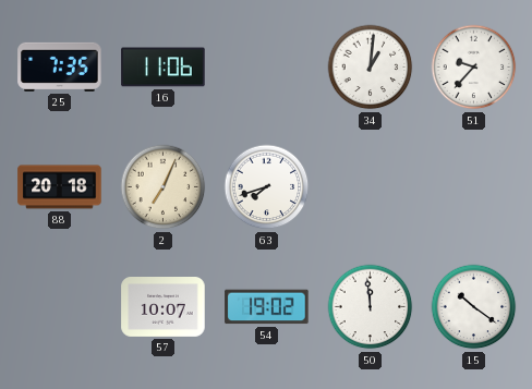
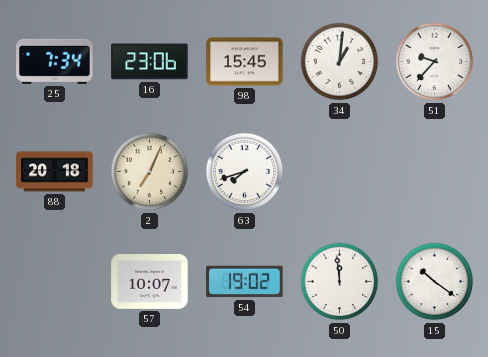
25: 7:35 -> 7:34
16: 11:06 -> 23:06
98: none -> 15:45
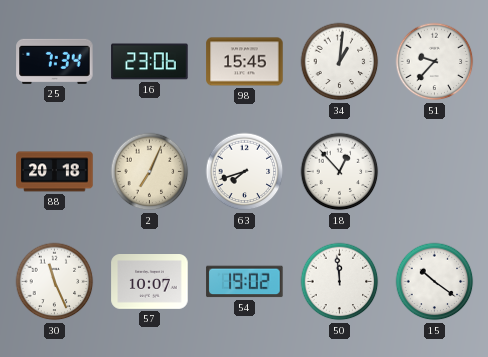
18: none -> 12:53
30: none -> 11:26
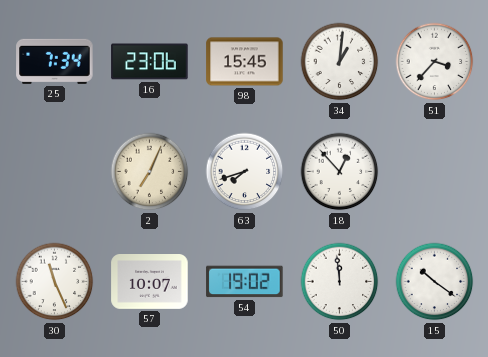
51: 9:37 -> 3:37
88: 20:18 -> none
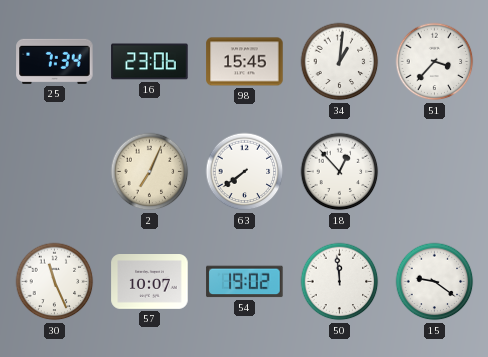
63: 7:42 -> 7:39
15: 10:21 -> 9:21
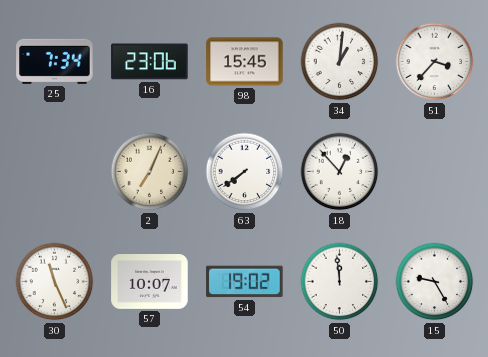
15: 9:21 -> 9:25
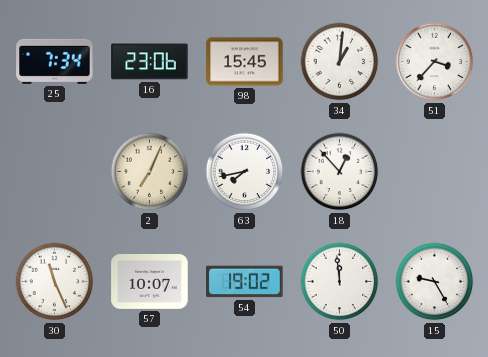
63: 7:39 -> 7:43
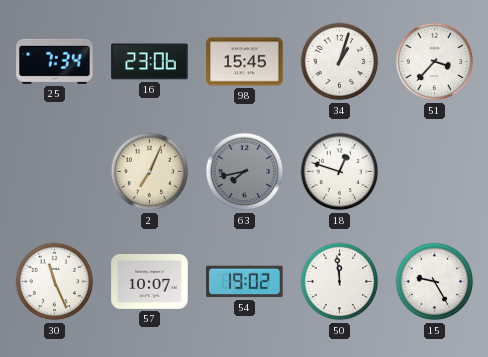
34: 1:01 -> 1:03
63 dial: white -> grey
18: 12:53 -> 12:48
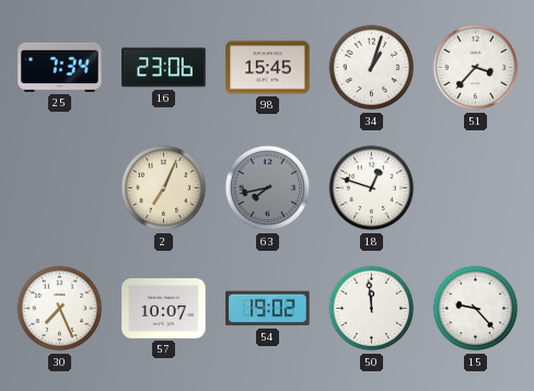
30: 11:26 -> 7:26
15: 9:25 -> 9:23
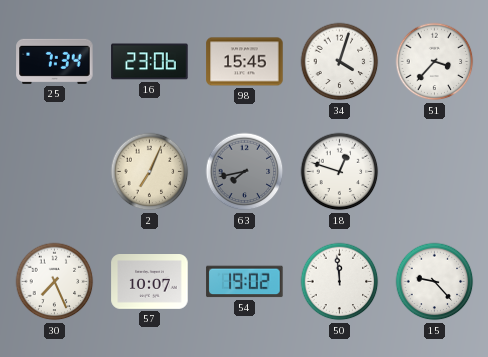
34: 1:03 -> 4:03
